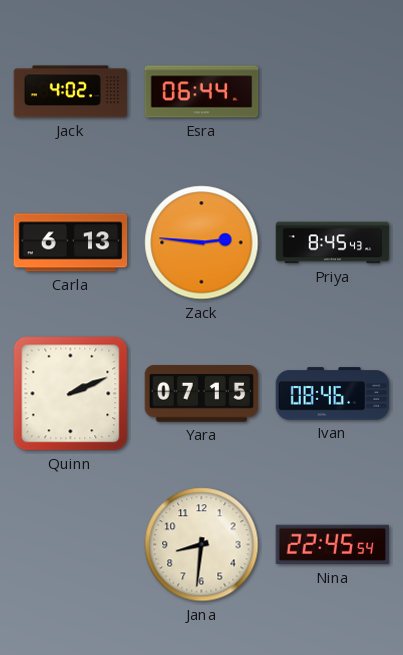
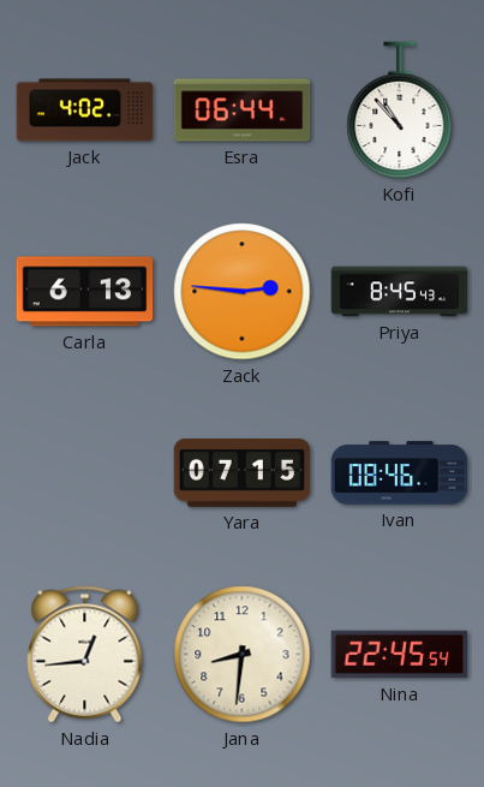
Kofi: none -> 10:53
Quinn: 2:11 -> none
Nadia: none -> 12:44
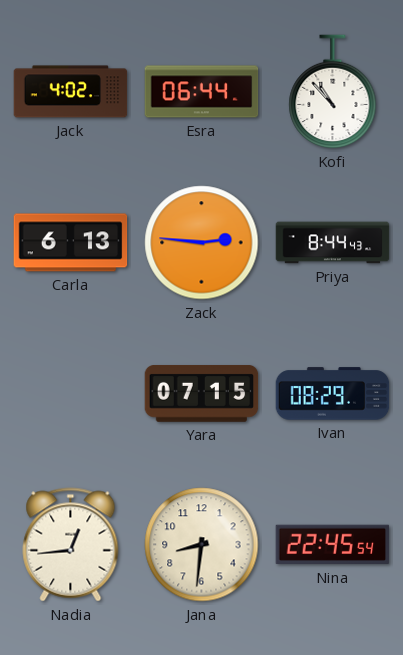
Priya: 8:45 -> 8:44
Ivan: 08:46 -> 08:29
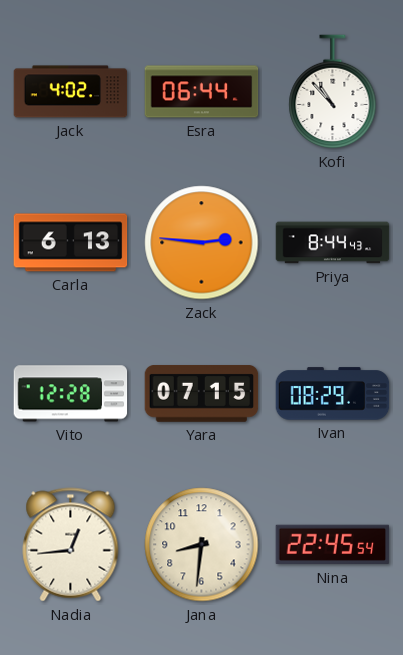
Vito: none -> 12:28
